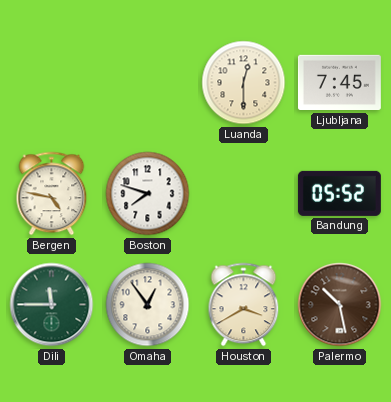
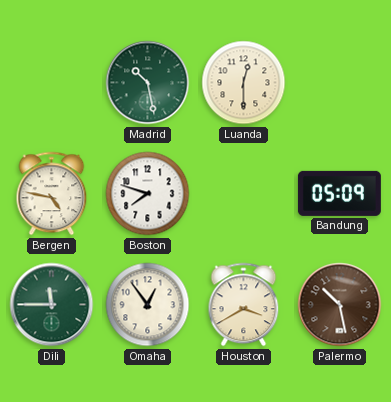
Madrid: none -> 10:28
Ljubljana: 7:45 -> none
Bandung: 05:52 -> 05:09
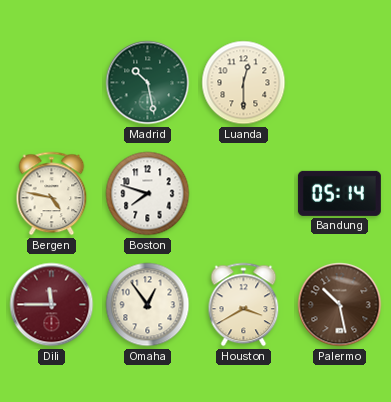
Bandung: 05:09 -> 05:14
Dili dial: green -> burgundy
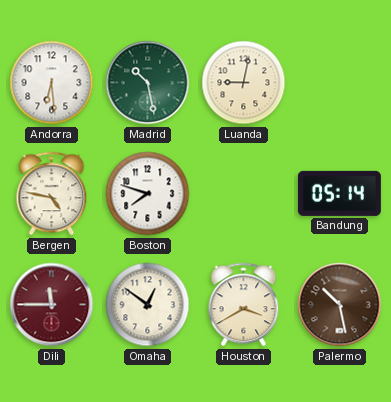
Andorra: none -> 6:29
Luanda: 12:30 -> 9:02
Omaha: 12:54 -> 12:51
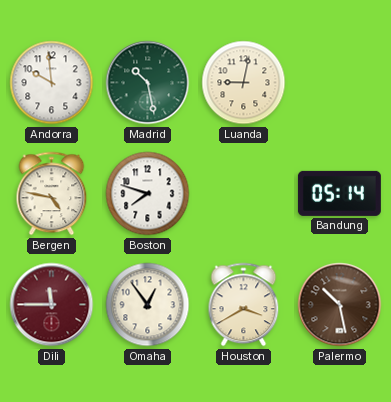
Andorra: 6:29 -> 9:59
Omaha: 12:51 -> 12:54
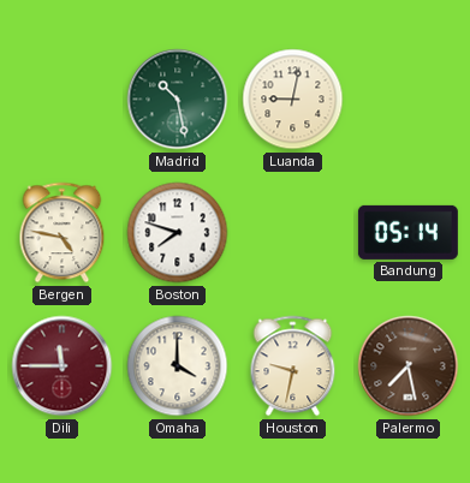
Andorra: 9:59 -> none
Omaha: 12:54 -> 4:00
Houston: 3:40 -> 9:32
Palermo: 10:28 -> 7:28
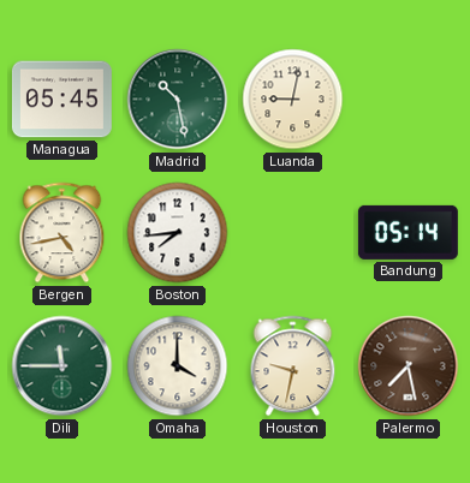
Managua: none -> 05:45
Bergen: 4:47 -> 4:43
Boston: 7:48 -> 7:44
Dili dial: burgundy -> green
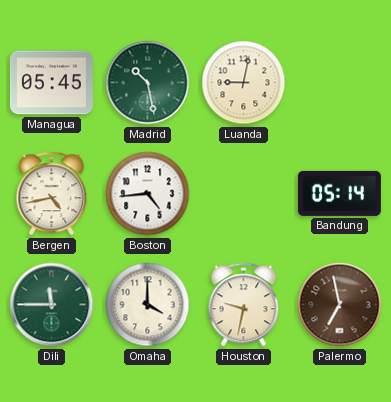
Boston: 7:44 -> 4:44
Palermo: 7:28 -> 6:58
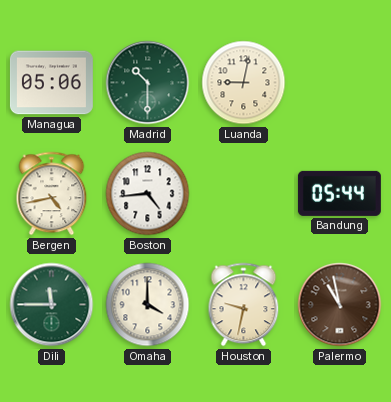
Managua: 05:45 -> 05:06
Madrid: 10:28 -> 10:30
Bandung: 05:14 -> 05:44
Palermo: 6:58 -> 10:58
